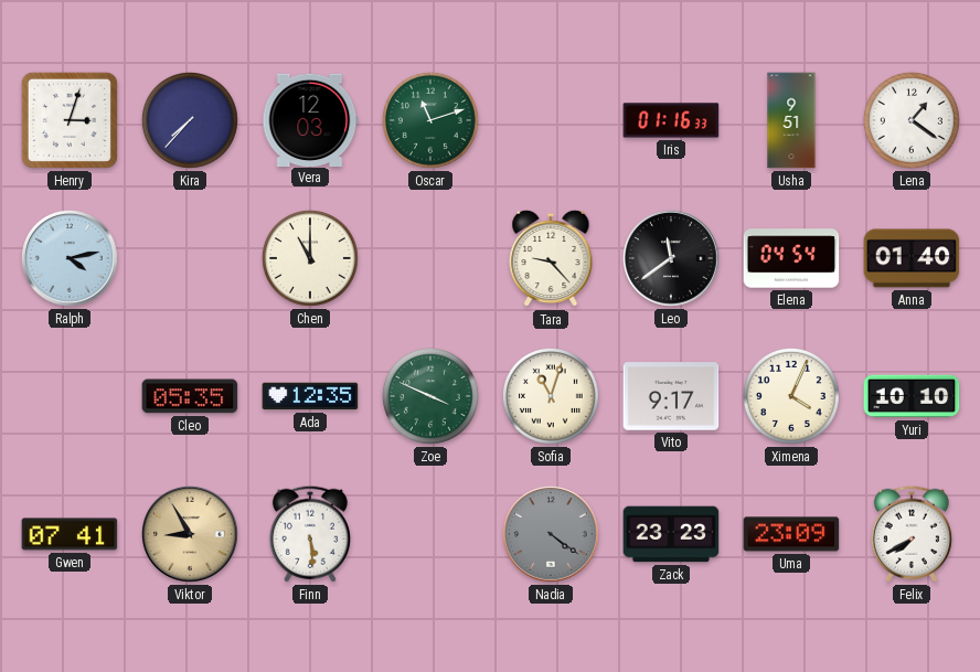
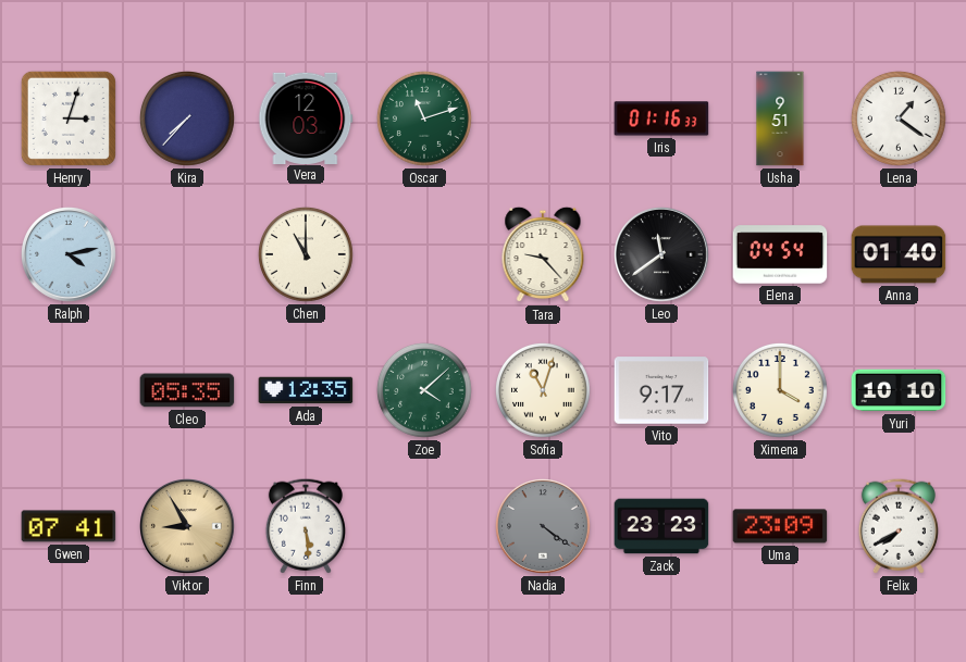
Zoe: 3:49 -> 4:08
Ximena: 4:04 -> 4:00
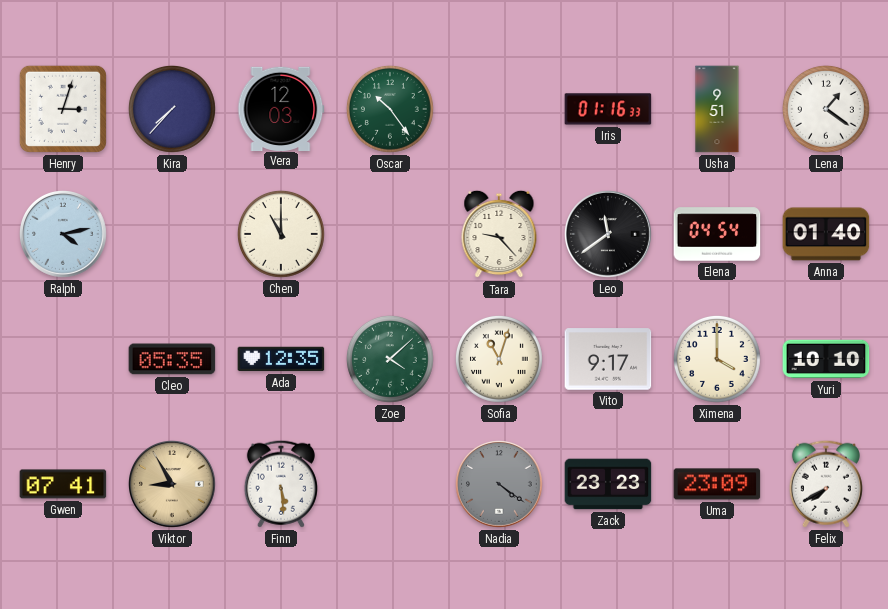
Oscar: 11:12 -> 10:24
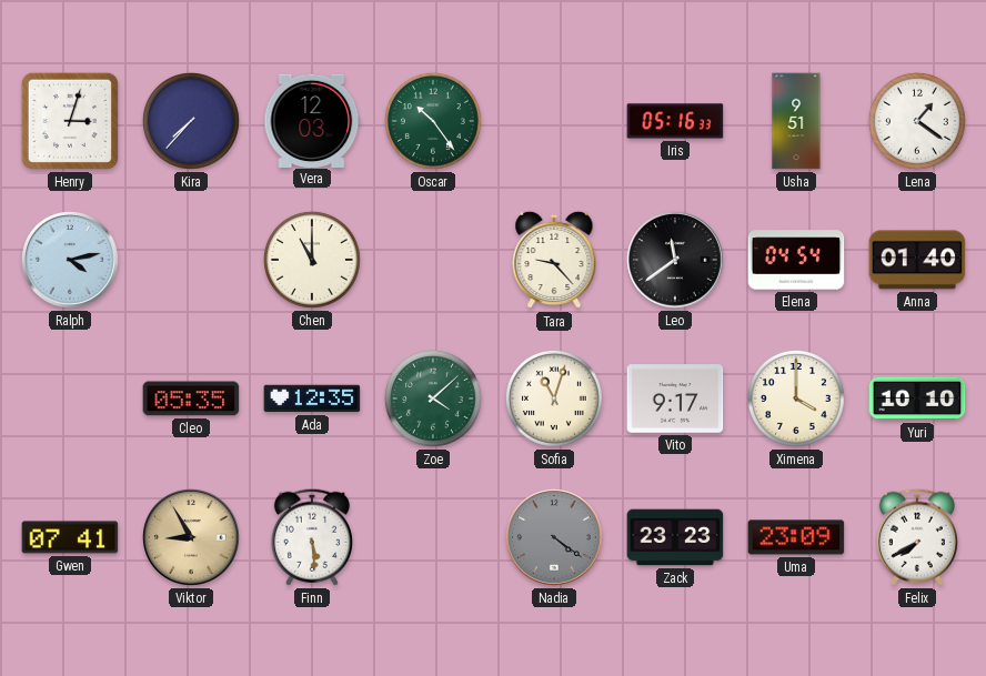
Iris: 01:16 -> 05:16
